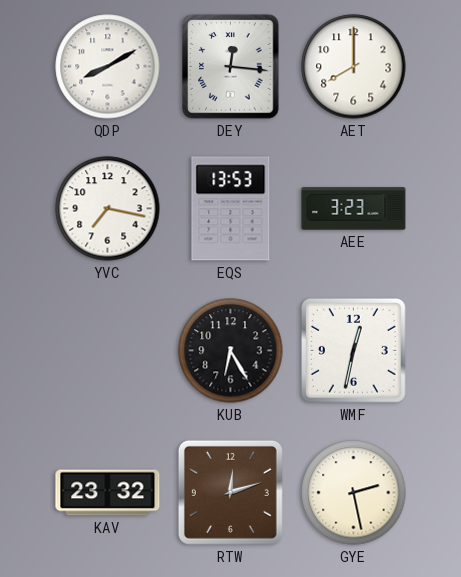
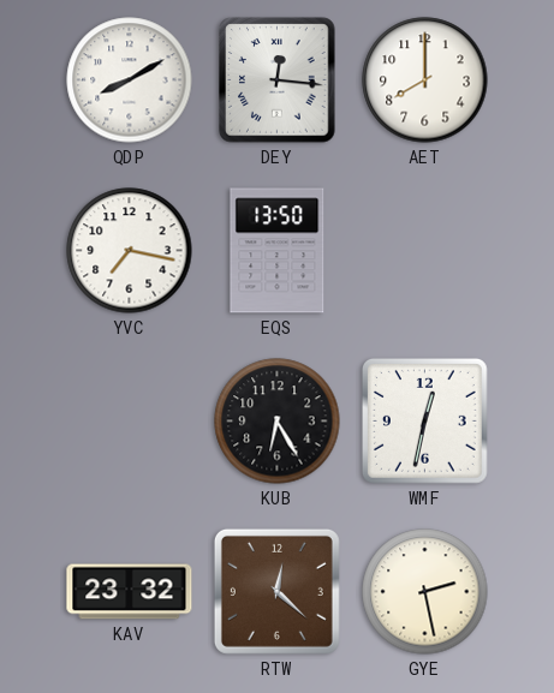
EQS: 13:53 -> 13:50
AEE: 3:23 -> none
RTW: 12:12 -> 12:22
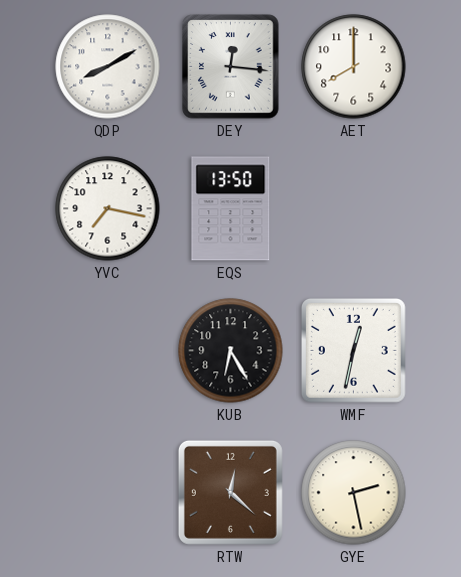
KAV: 23:32 -> none
